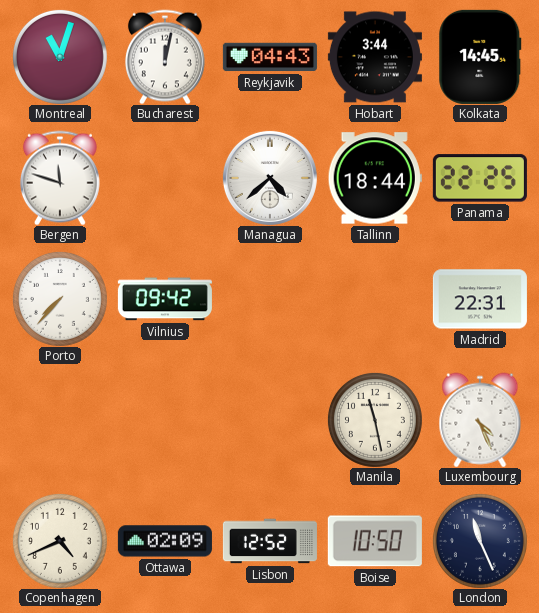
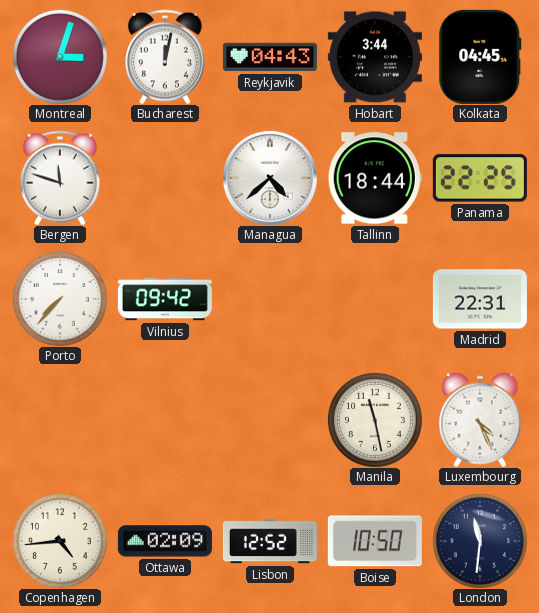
Montreal: 11:03 -> 3:03
Kolkata: 14:45 -> 04:45
Copenhagen: 4:41 -> 4:44
London: 11:26 -> 11:31
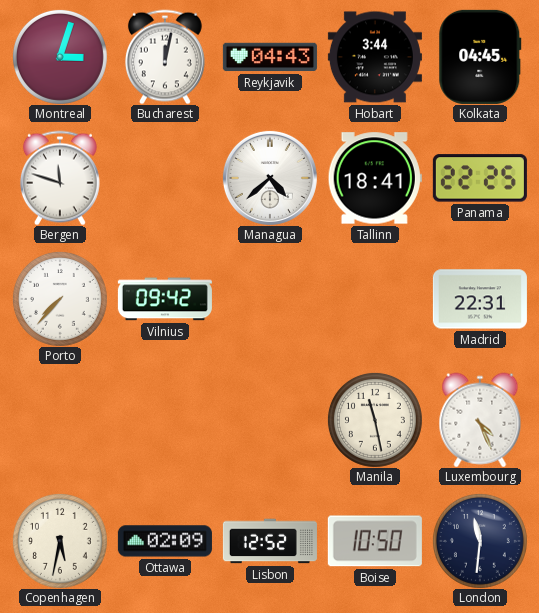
Tallinn: 18:44 -> 18:41
Copenhagen: 4:44 -> 5:32
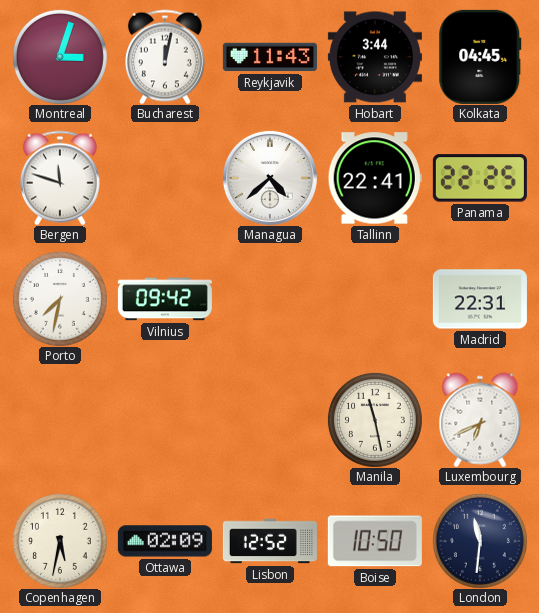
Reykjavik: 04:43 -> 11:43
Tallinn: 18:41 -> 22:41
Porto: 7:37 -> 7:32
Luxembourg: 4:26 -> 6:41
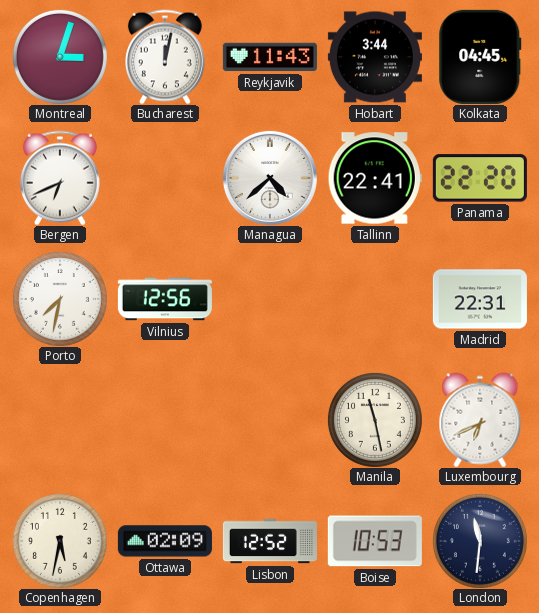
Bergen: 11:48 -> 6:41
Panama: 22:25 -> 22:20
Vilnius: 09:42 -> 12:56
Boise: 10:50 -> 10:53
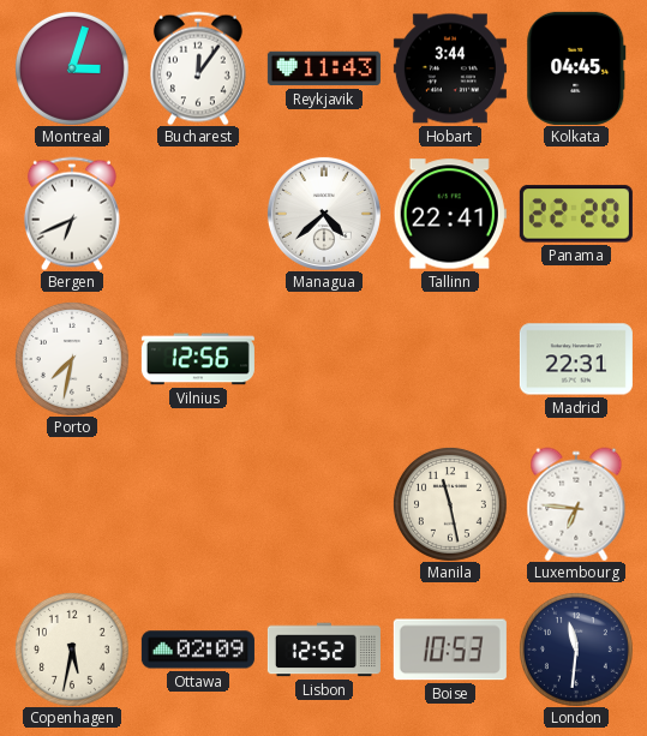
Bucharest: 12:02 -> 12:06
Luxembourg: 6:41 -> 6:46
